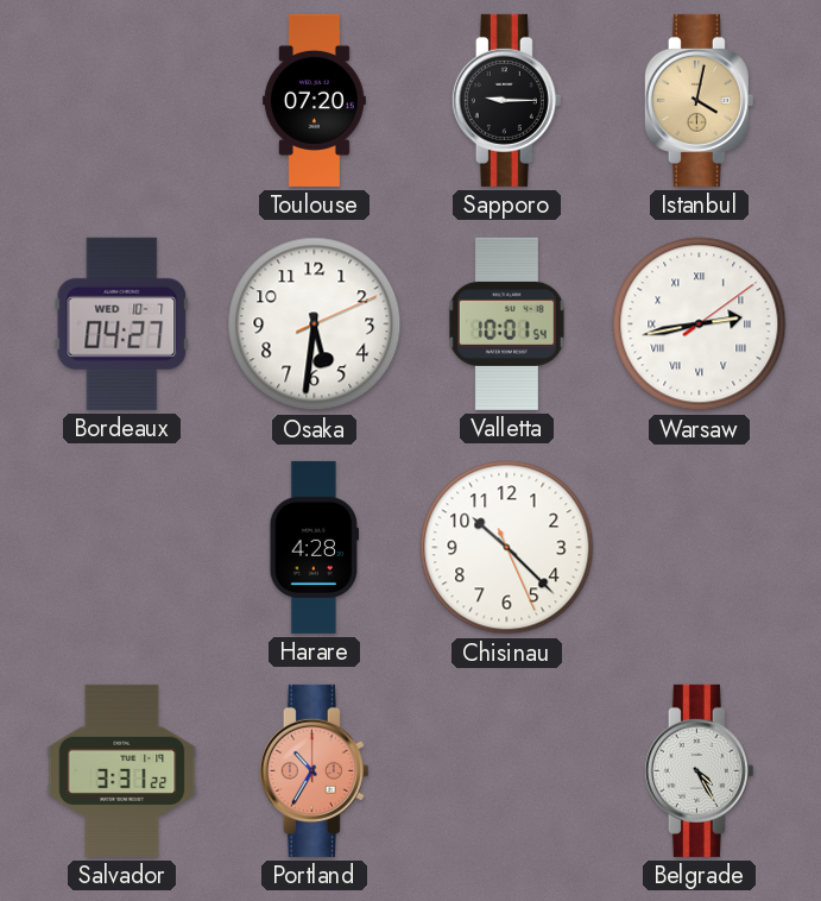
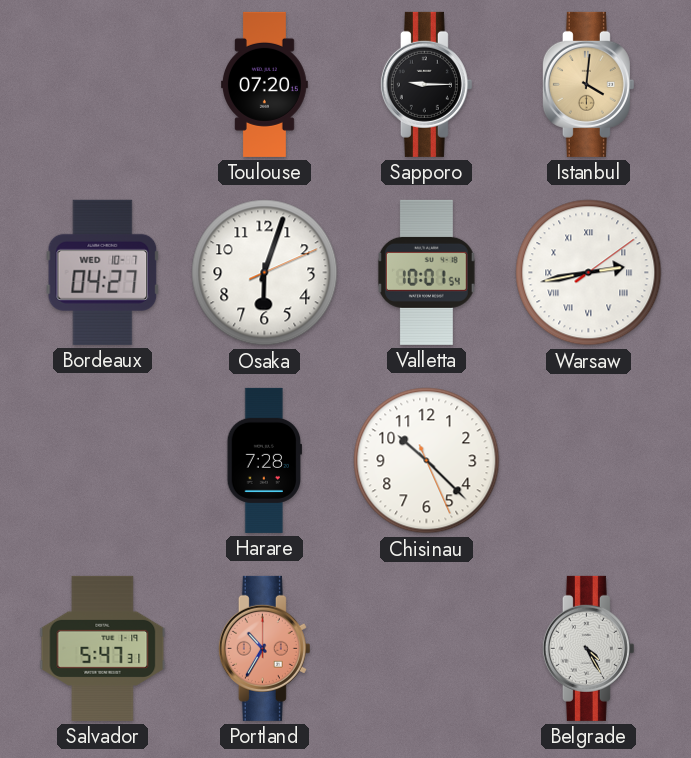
Istanbul: 4:02 -> 4:01
Osaka: 5:31 -> 6:03
Harare: 4:28 -> 7:28
Salvador: 3:31 -> 5:47
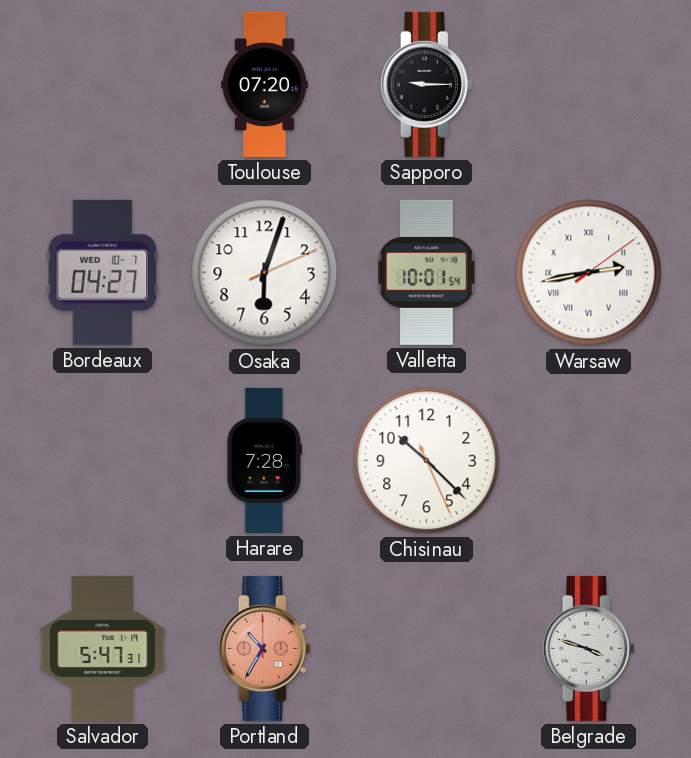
Istanbul: 4:01 -> none
Belgrade: 4:25 -> 3:48
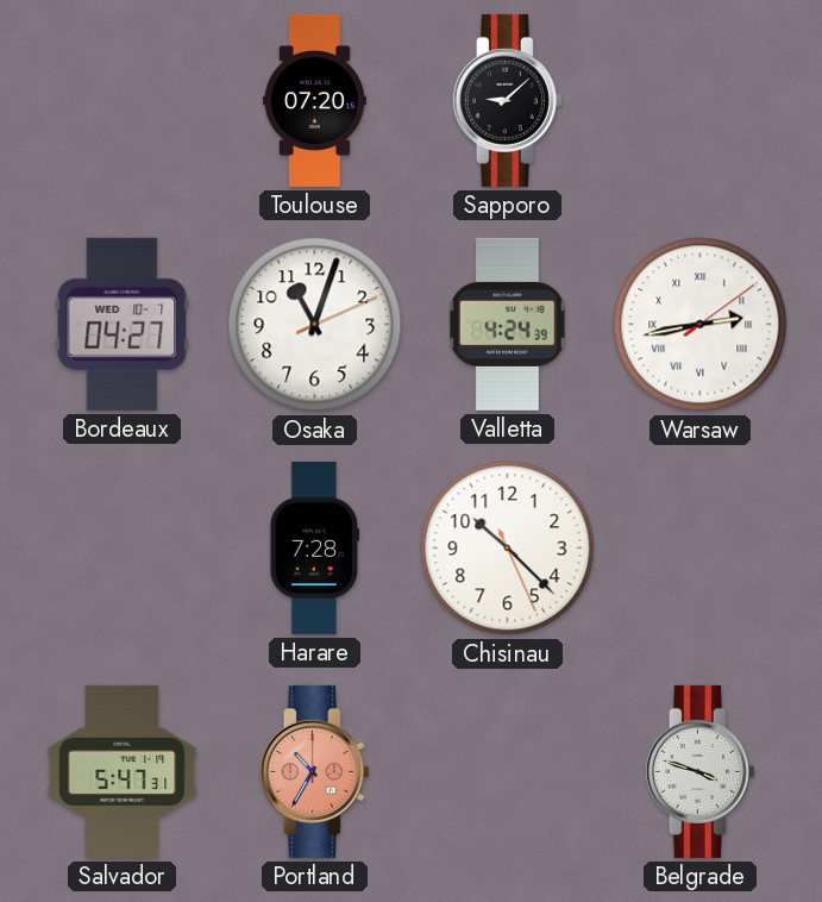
Sapporo: 9:15 -> 9:08
Osaka: 6:03 -> 11:03
Valletta: 10:01 -> 4:24
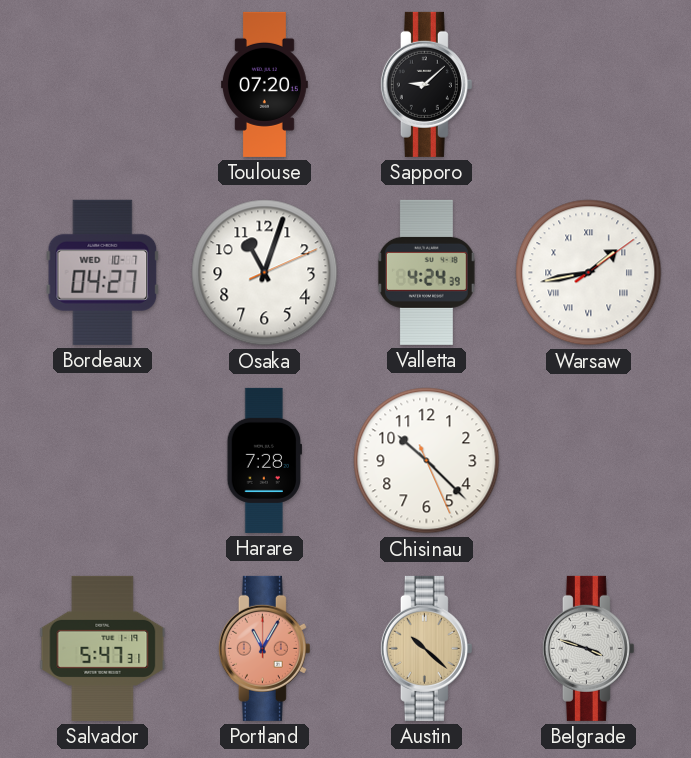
Warsaw: 2:43 -> 1:43
Portland: 10:35 -> 11:05
Austin: none -> 10:22
